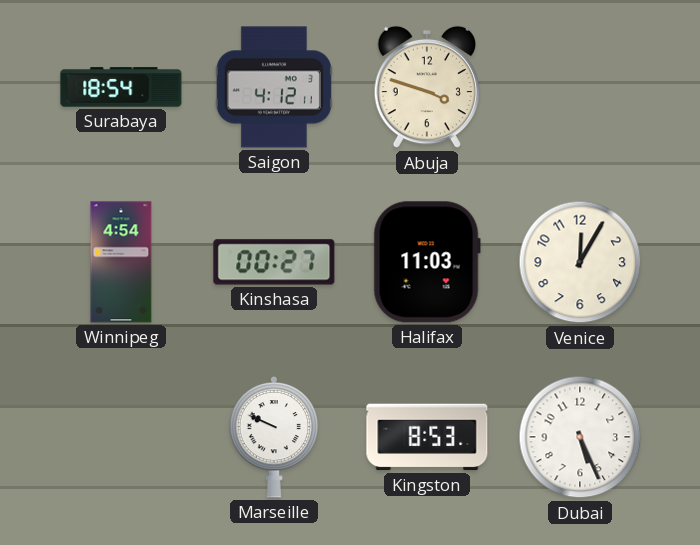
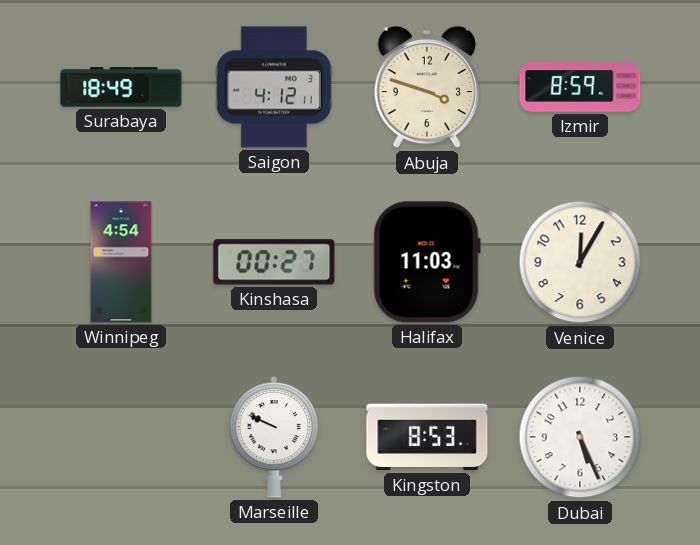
Surabaya: 18:54 -> 18:49
Izmir: none -> 8:59
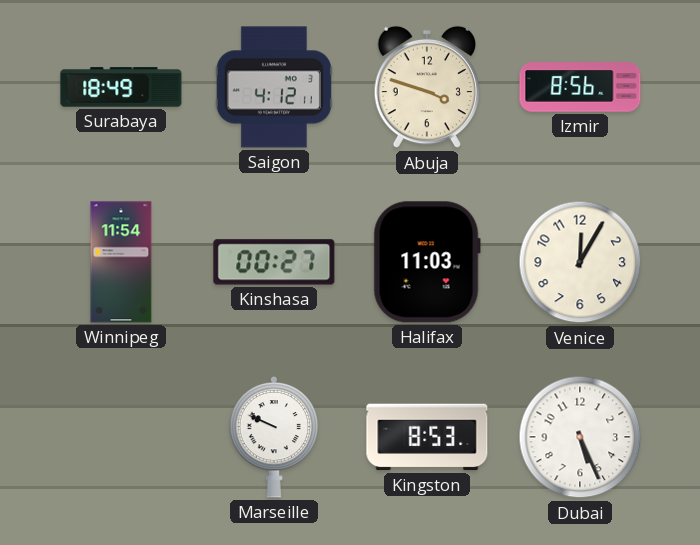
Izmir: 8:59 -> 8:56
Winnipeg: 4:54 -> 11:54
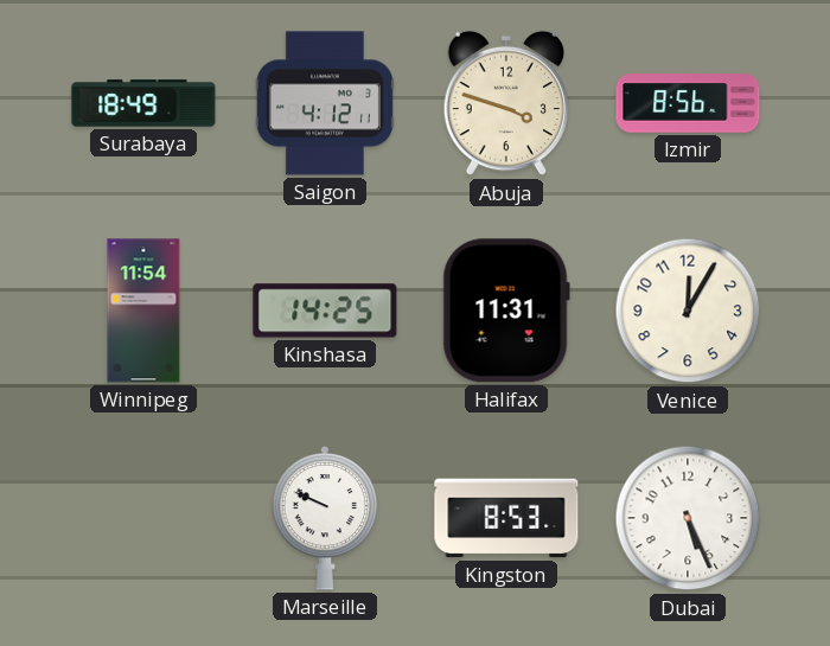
Kinshasa: 00:27 -> 14:25
Halifax: 11:03 -> 11:31
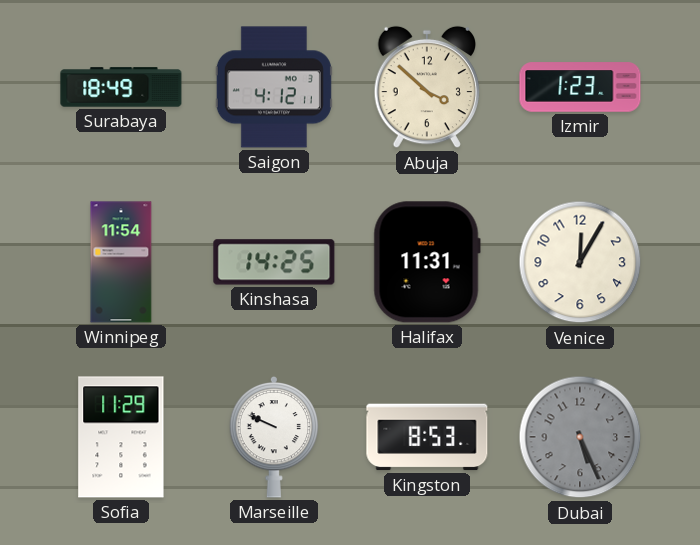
Abuja: 3:48 -> 3:52
Izmir: 8:56 -> 1:23
Sofia: none -> 11:29
Dubai dial: white -> grey
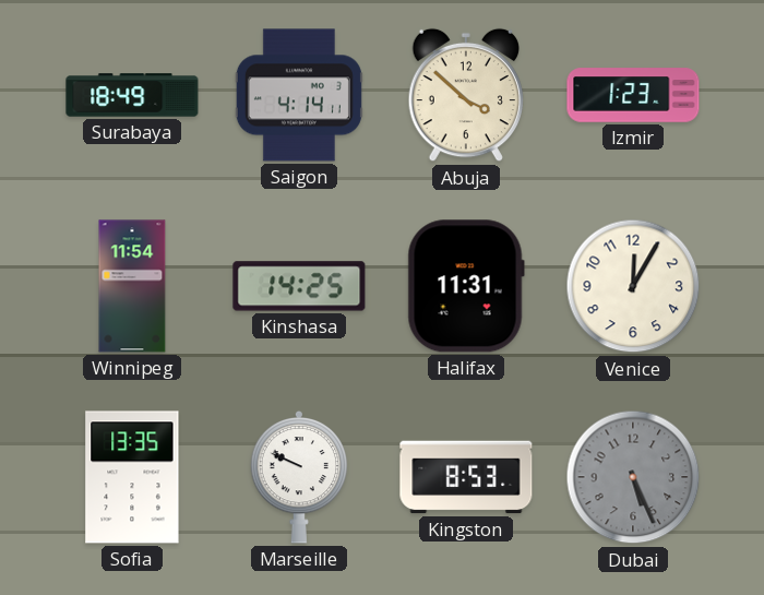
Saigon: 4:12 -> 4:14
Sofia: 11:29 -> 13:35
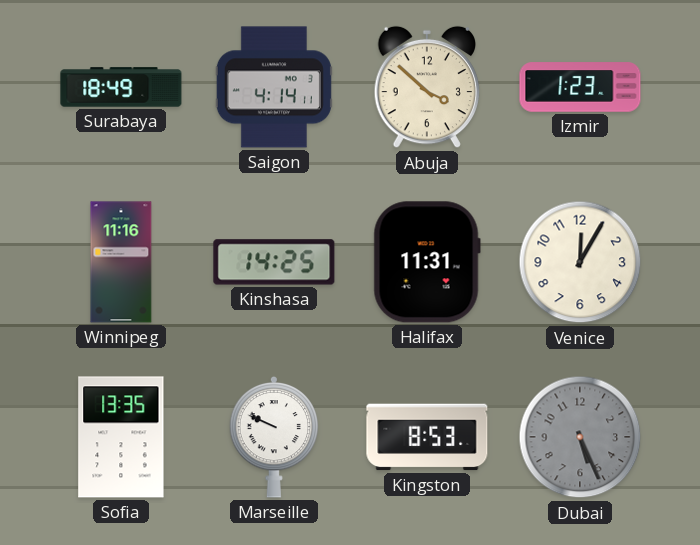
Winnipeg: 11:54 -> 11:16
